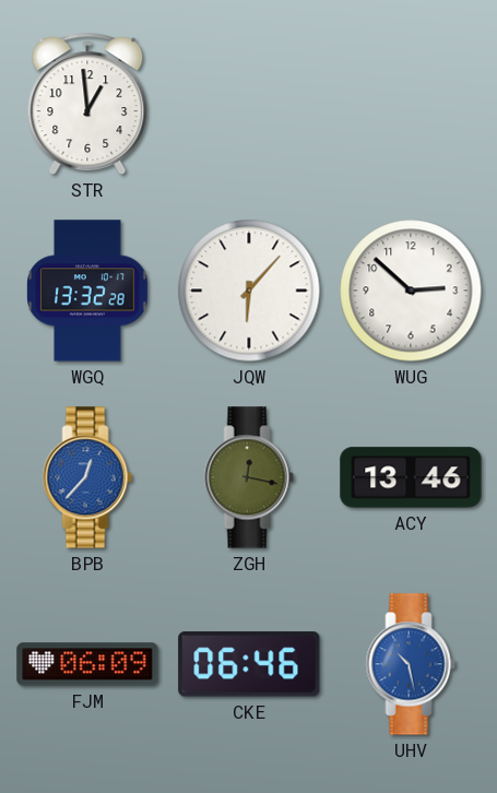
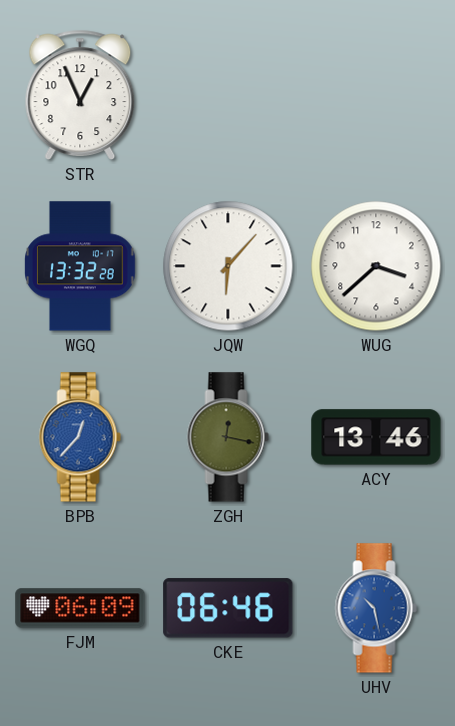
STR: 12:59 -> 12:56
WUG: 2:52 -> 3:38
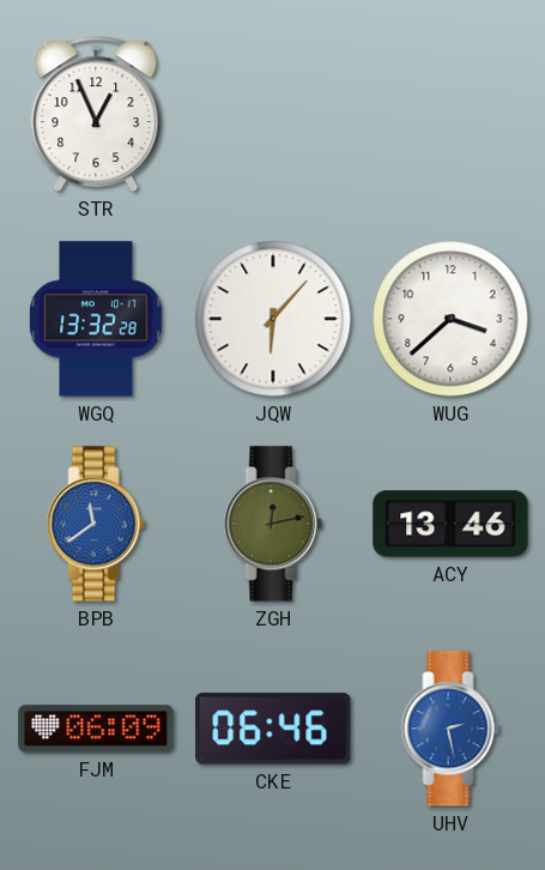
BPB: 12:37 -> 11:39
ZGH: 12:17 -> 12:13
UHV: 10:28 -> 2:28
